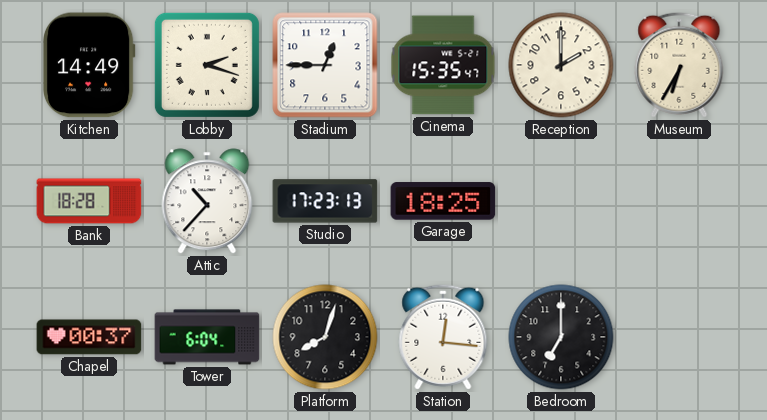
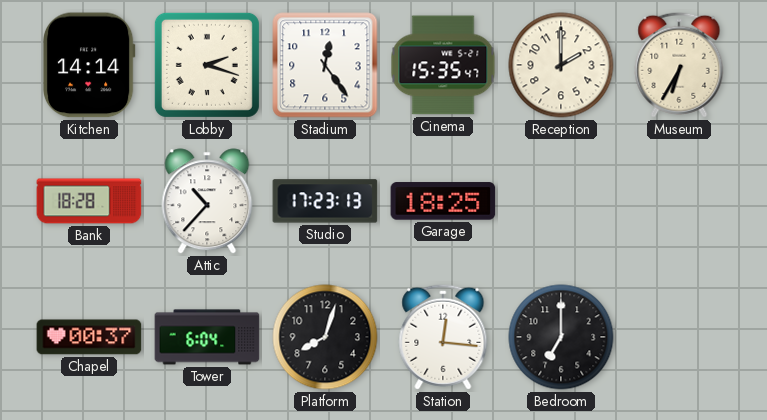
Kitchen: 14:49 -> 14:14
Stadium: 12:45 -> 12:24
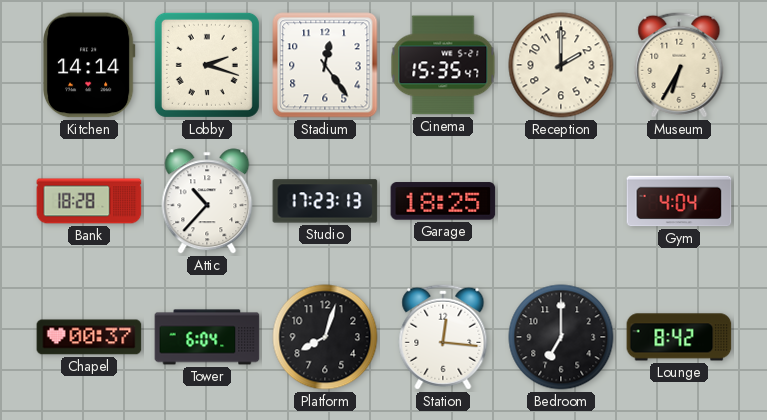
Gym: none -> 4:04
Lounge: none -> 8:42
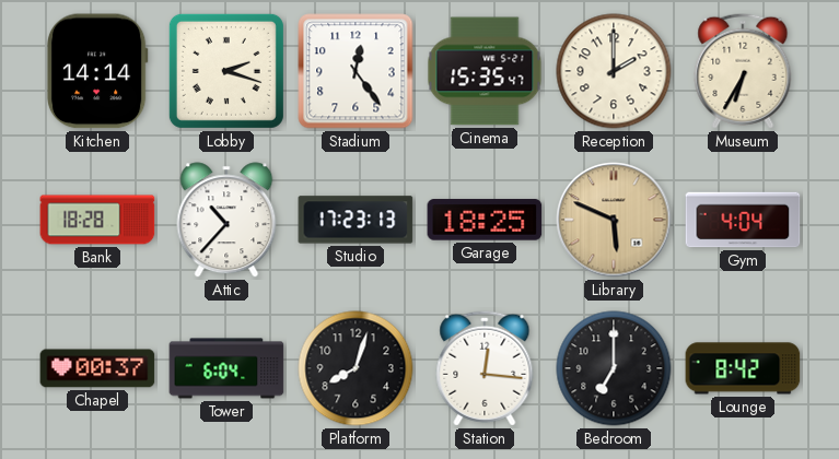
Library: none -> 5:49
